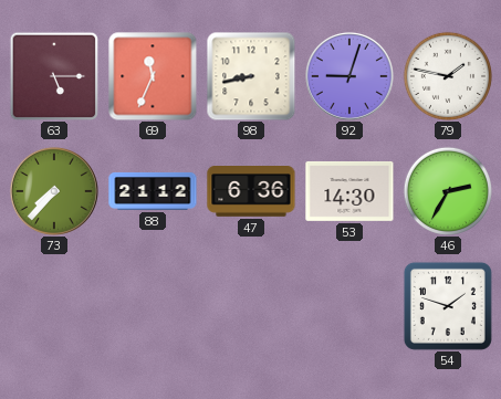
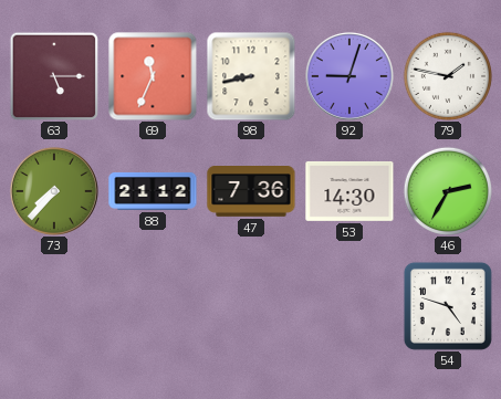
47: 6:36 -> 7:36
54: 1:48 -> 4:48
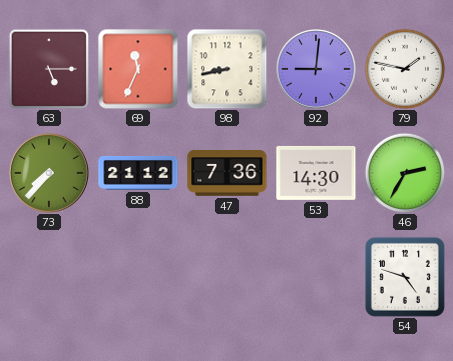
92: 9:03 -> 9:01
